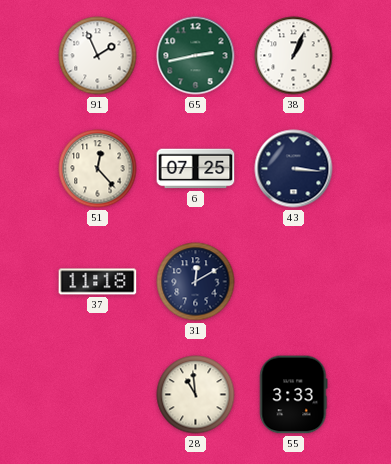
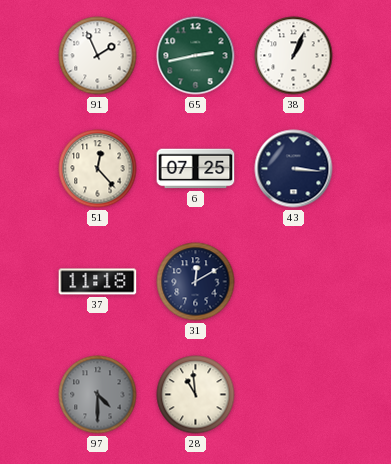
97: none -> 4:30
55: 3:33 -> none
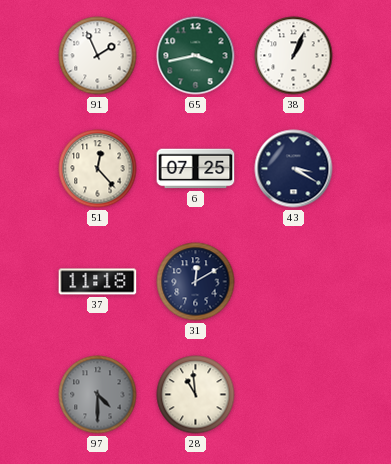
65: 2:43 -> 3:43
43: 3:16 -> 3:20
